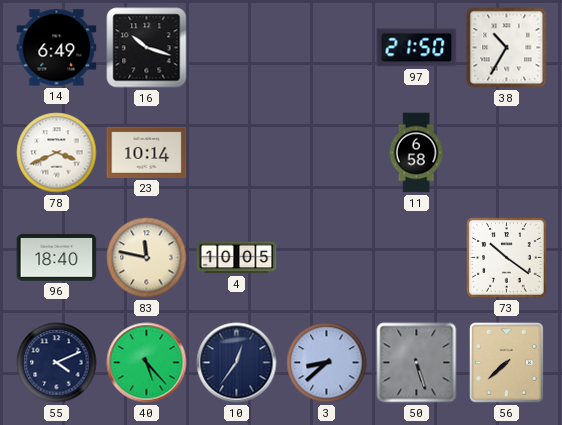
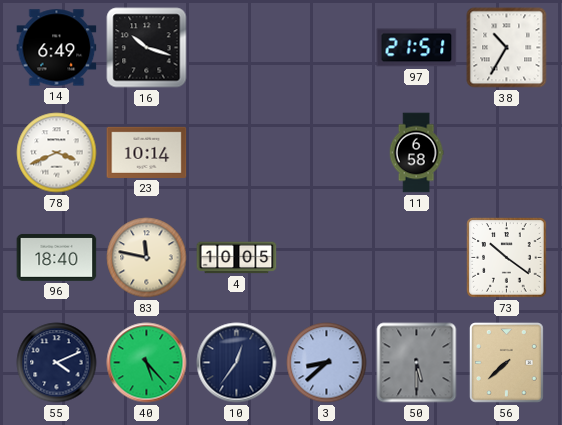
97: 21:50 -> 21:51
50: 5:27 -> 5:30
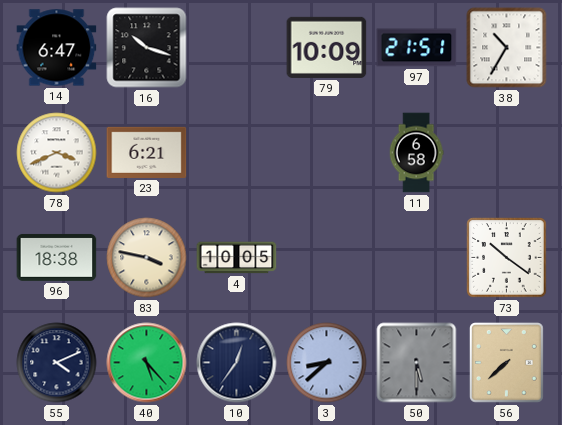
14: 6:49 -> 6:47
79: none -> 10:09
23: 10:14 -> 6:21
96: 18:40 -> 18:38
83: 11:47 -> 3:47
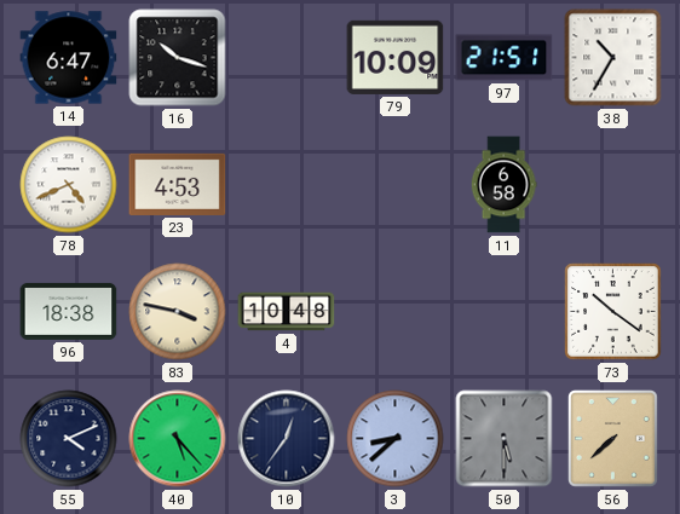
78: 3:41 -> 4:41
23: 6:21 -> 4:53
4: 10:05 -> 10:48
